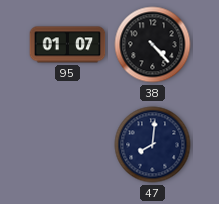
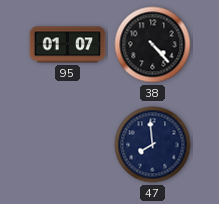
47: 8:01 -> 7:59
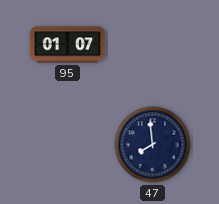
38: 4:23 -> none
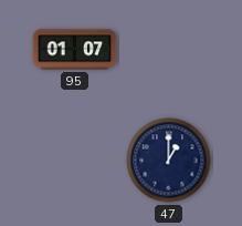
47: 7:59 -> 1:00
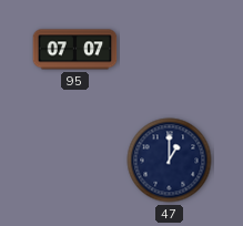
95: 01:07 -> 07:07
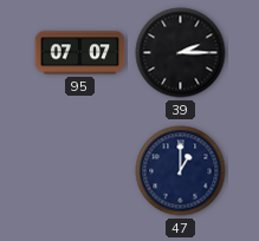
39: none -> 2:15
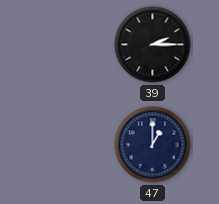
95: 07:07 -> none
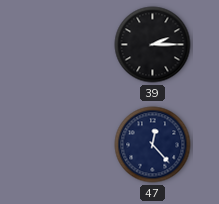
47: 1:00 -> 12:23
